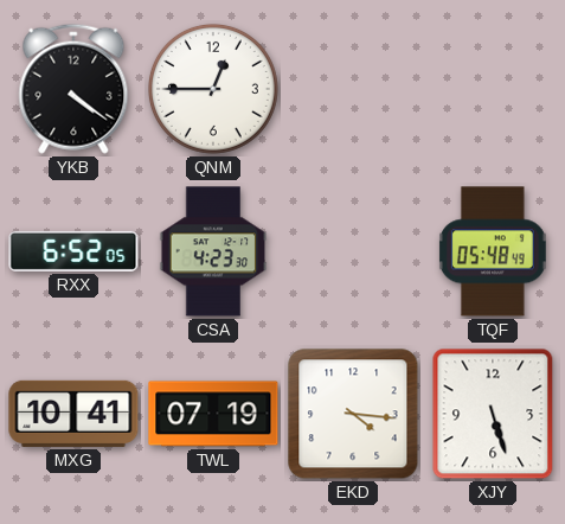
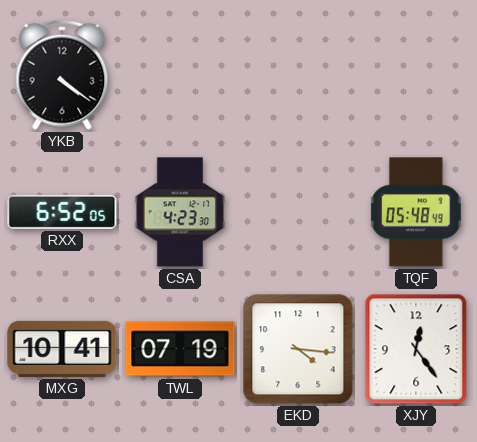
QNM: 12:45 -> none
XJY: 5:27 -> 12:24
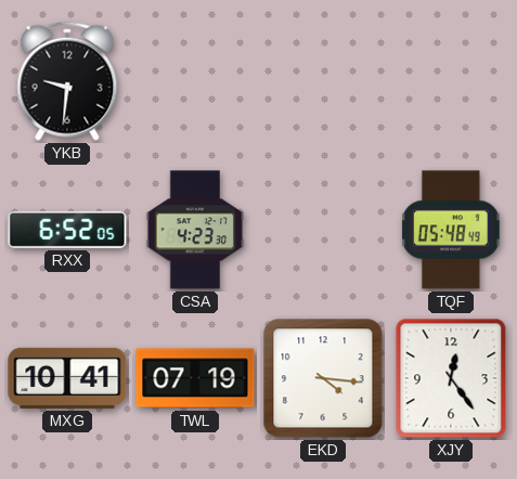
YKB: 4:21 -> 9:31
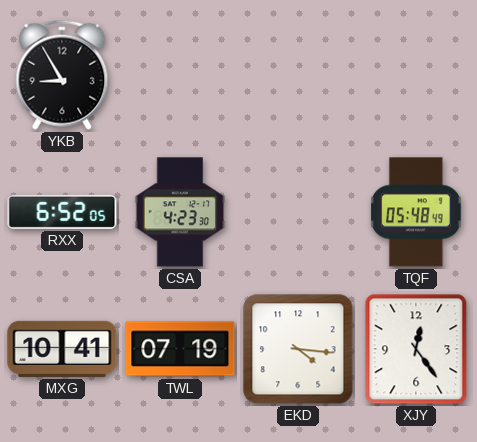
YKB: 9:31 -> 8:55
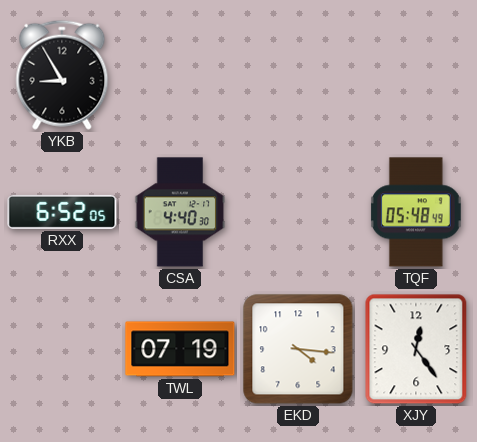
CSA: 4:23 -> 4:40
MXG: 10:41 -> none
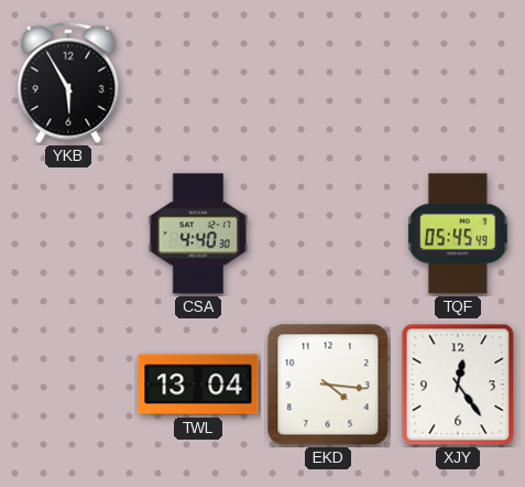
YKB: 8:55 -> 5:55
RXX: 6:52 -> none
TQF: 05:48 -> 05:45
TWL: 07:19 -> 13:04
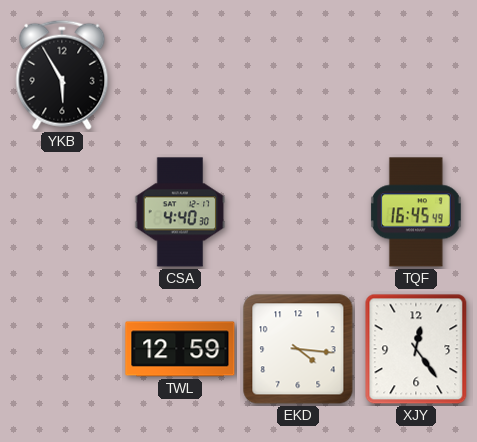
TQF: 05:45 -> 16:45
TWL: 13:04 -> 12:59
